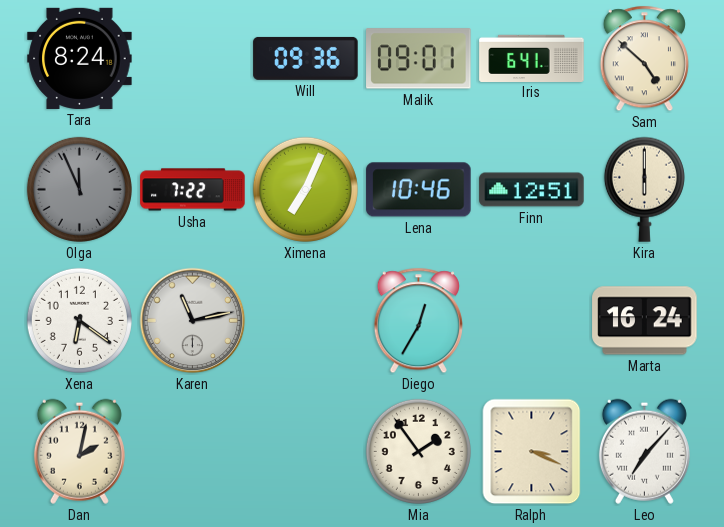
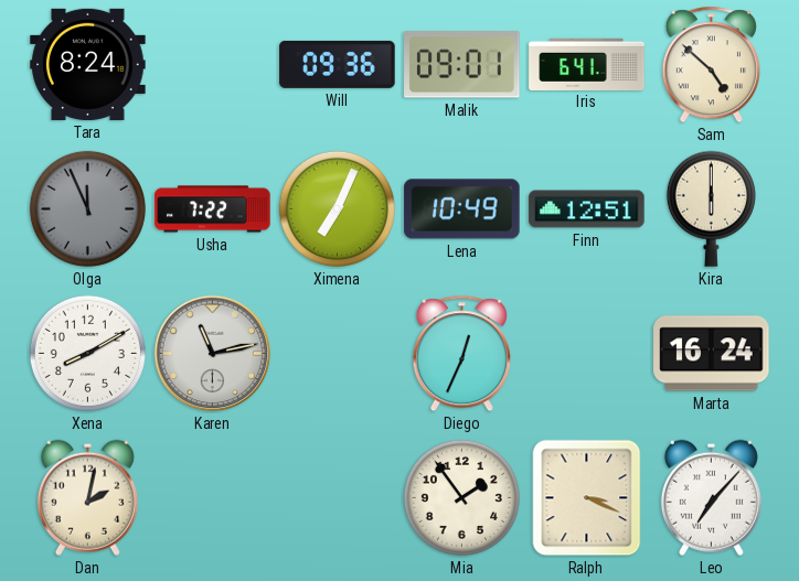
Lena: 10:46 -> 10:49
Xena: 6:21 -> 8:10
Diego: 12:35 -> 12:34
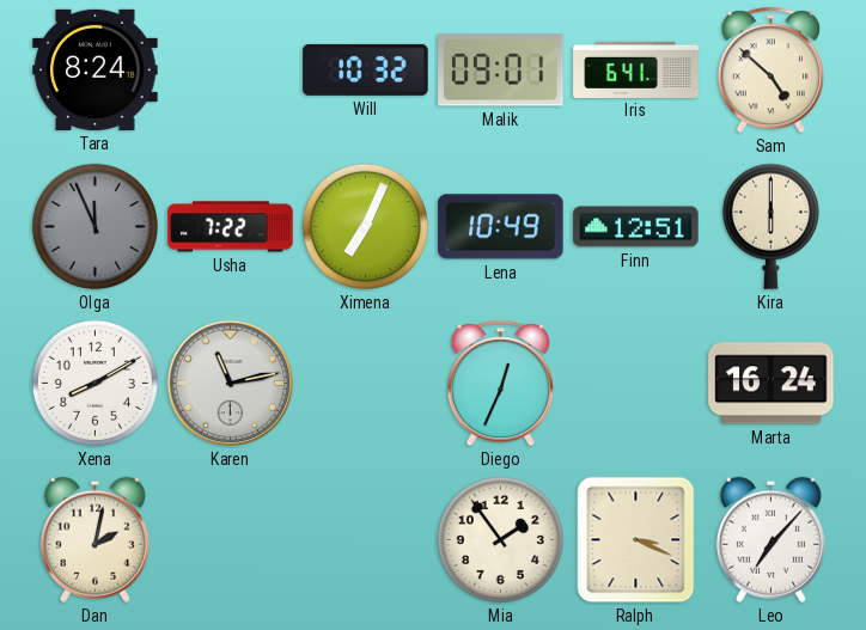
Will: 09:36 -> 10:32
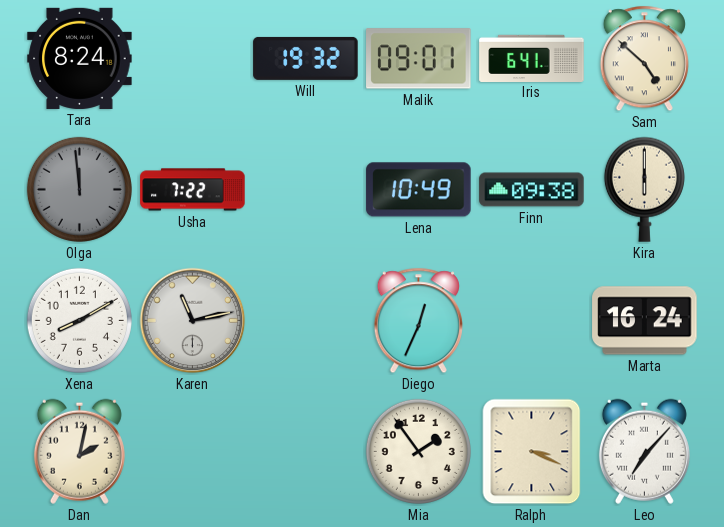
Will: 10:32 -> 19:32
Olga: 11:56 -> 11:59
Ximena: 7:04 -> none
Finn: 12:51 -> 09:38
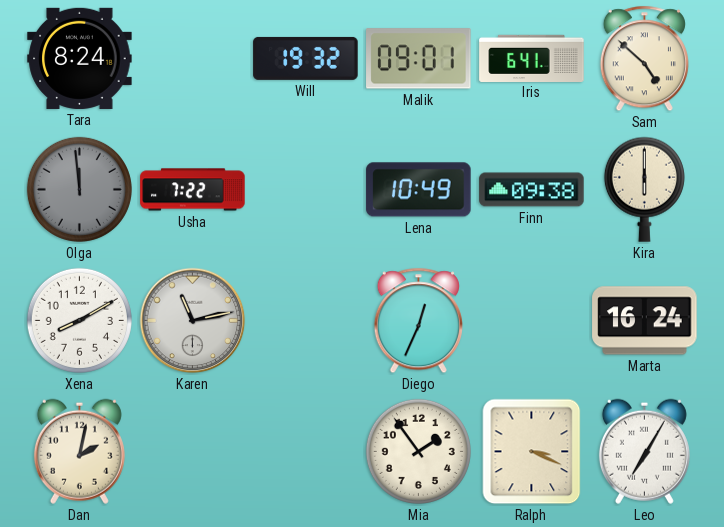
Leo: 7:07 -> 7:05
